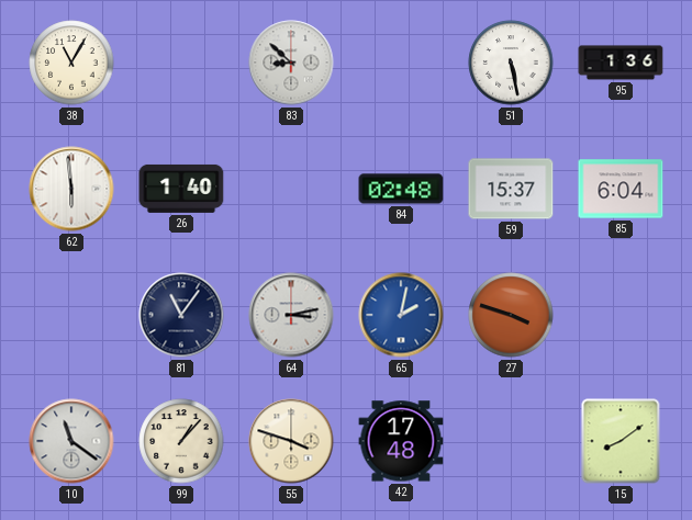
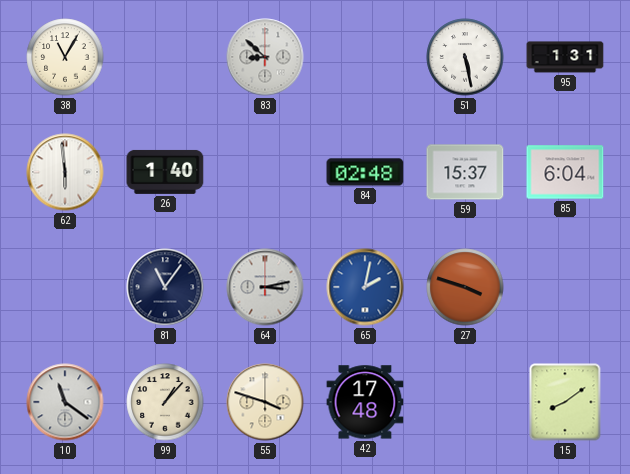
95: 1:36 -> 1:31
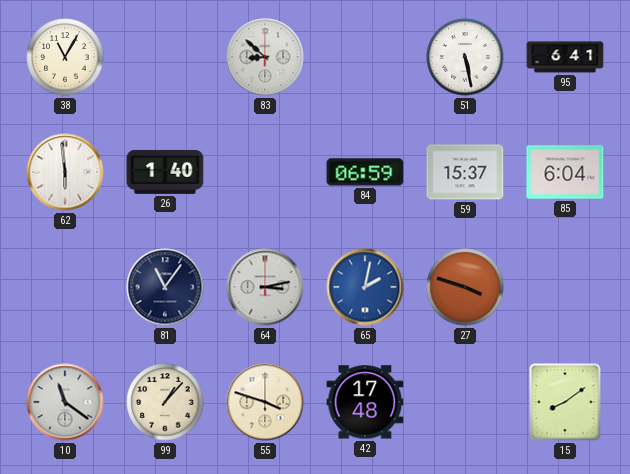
95: 1:31 -> 6:41
84: 02:48 -> 06:59
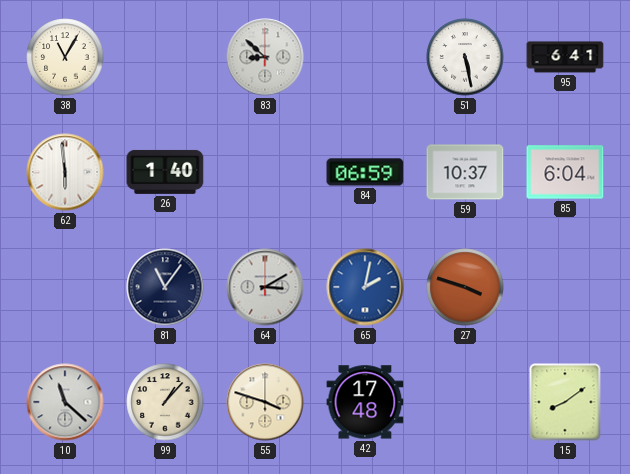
59: 15:37 -> 10:37
64: 3:13 -> 3:10
10: 11:21 -> 11:22
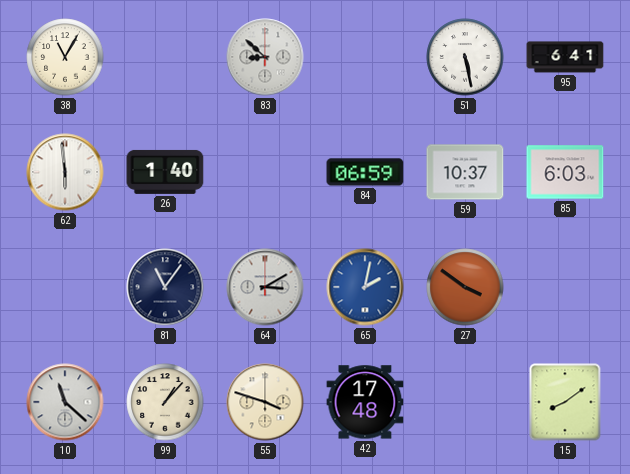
85: 6:04 -> 6:03
27: 3:48 -> 3:51
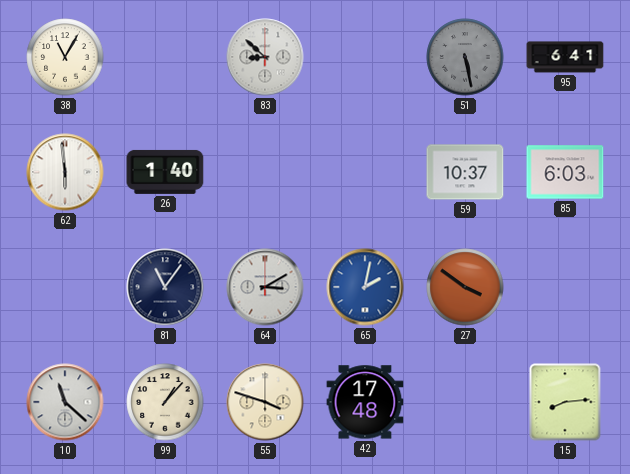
51 dial: white -> grey
84: 06:59 -> none
15: 8:09 -> 8:14
